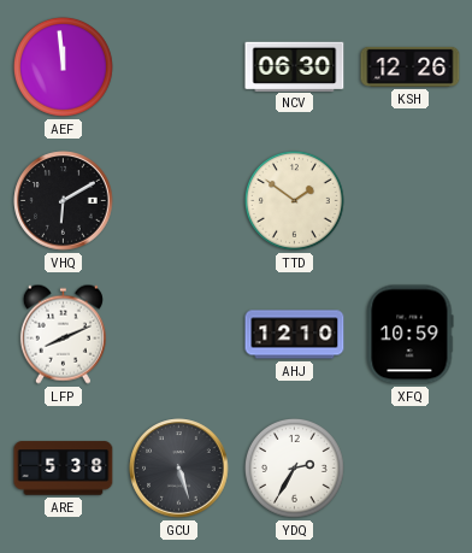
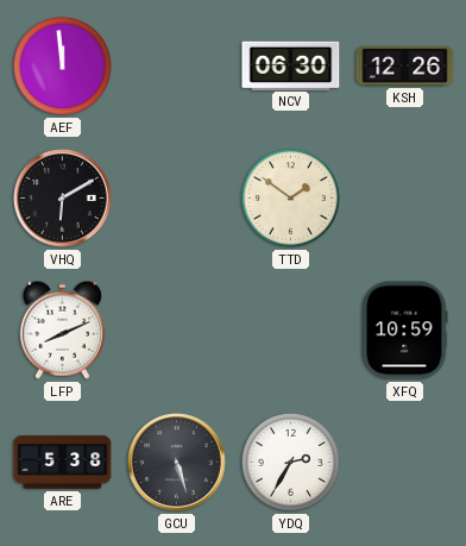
AHJ: 12:10 -> none
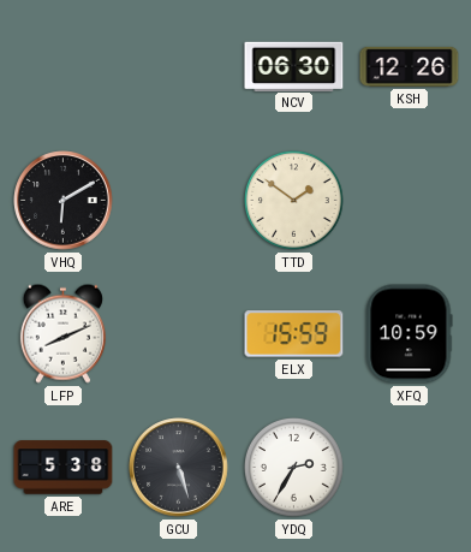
AEF: 11:59 -> none
ELX: none -> 15:59
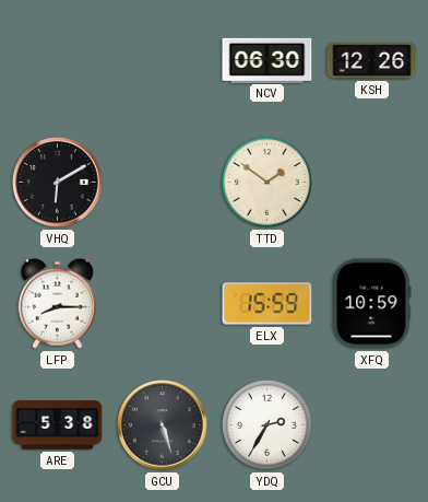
LFP: 8:11 -> 8:15
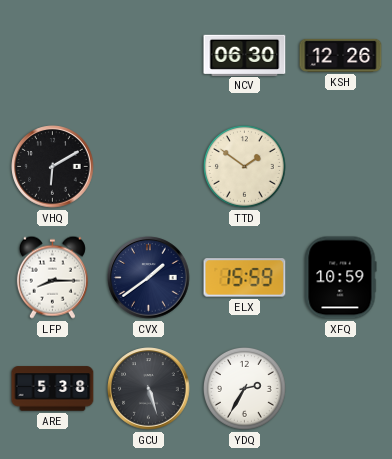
CVX: none -> 1:39
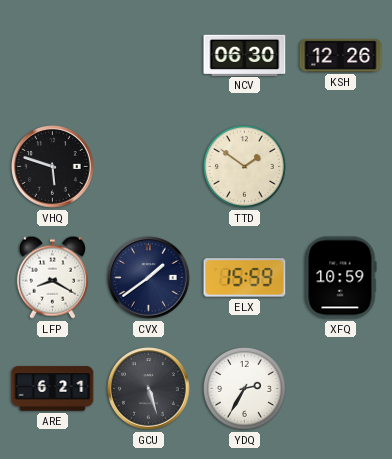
VHQ: 6:10 -> 5:48
LFP: 8:15 -> 8:20
ARE: 5:38 -> 6:21
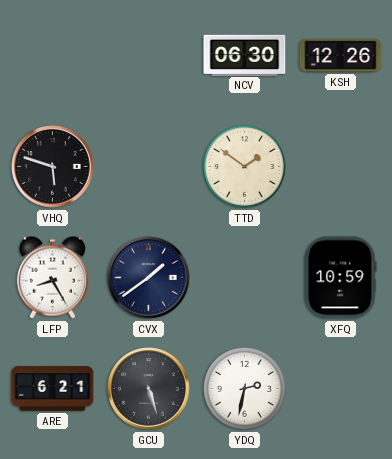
LFP: 8:20 -> 8:25
ELX: 15:59 -> none
YDQ: 2:35 -> 2:32
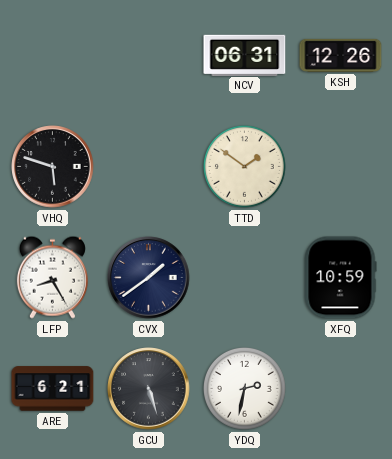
NCV: 06:30 -> 06:31
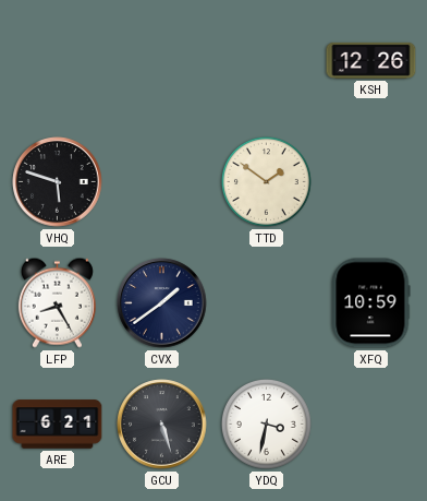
NCV: 06:31 -> none
YDQ: 2:32 -> 3:32
